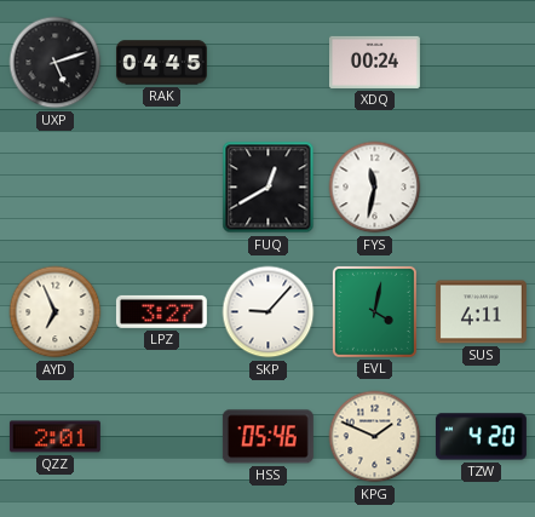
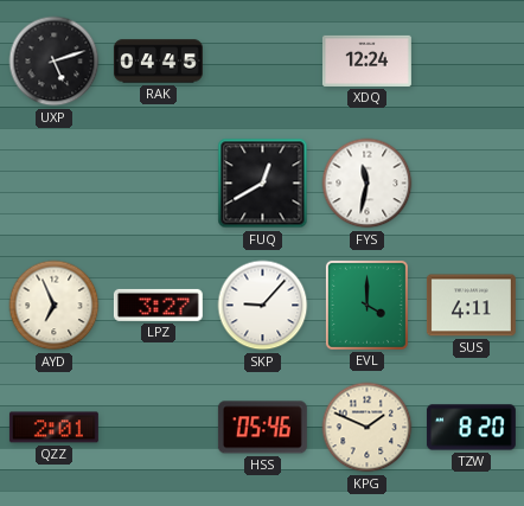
XDQ: 00:24 -> 12:24
EVL: 4:02 -> 4:00
TZW: 4:20 -> 8:20
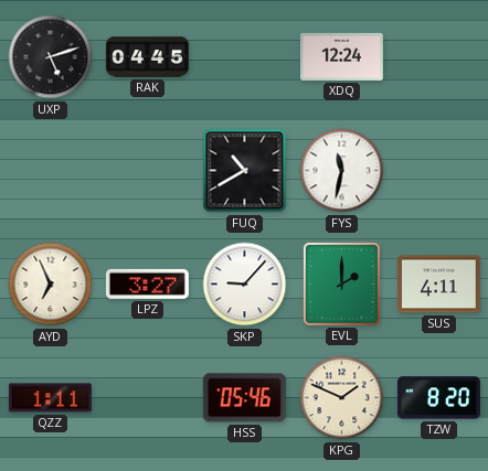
FUQ: 12:40 -> 10:40
EVL: 4:00 -> 2:00
QZZ: 2:01 -> 1:11
